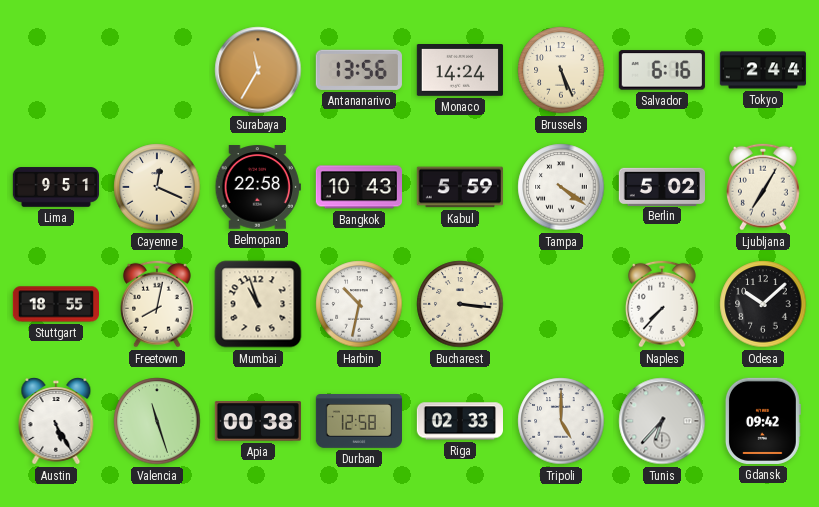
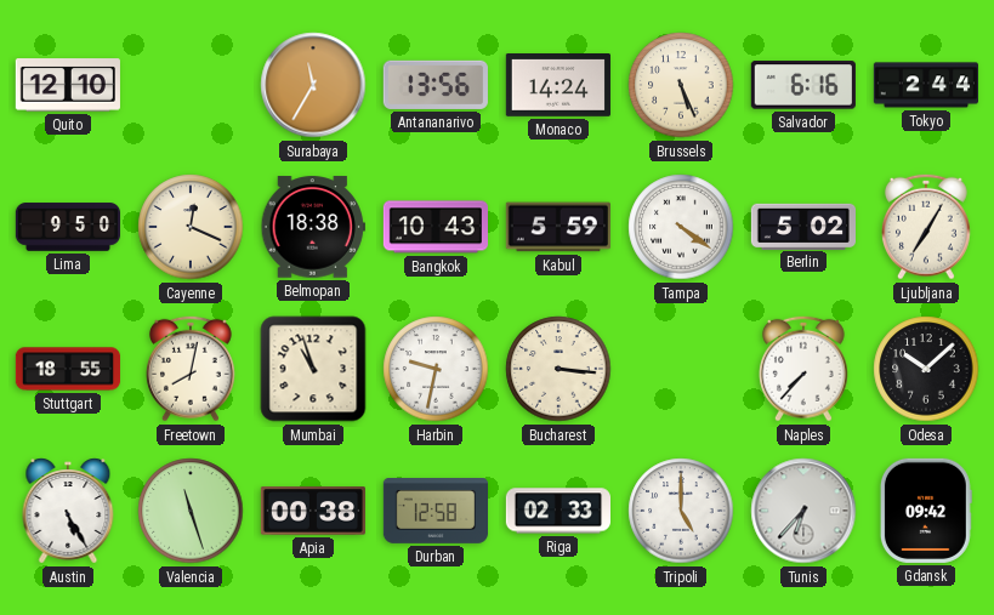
Quito: none -> 12:10
Lima: 9:51 -> 9:50
Belmopan: 22:58 -> 18:38
Harbin: 10:32 -> 9:32
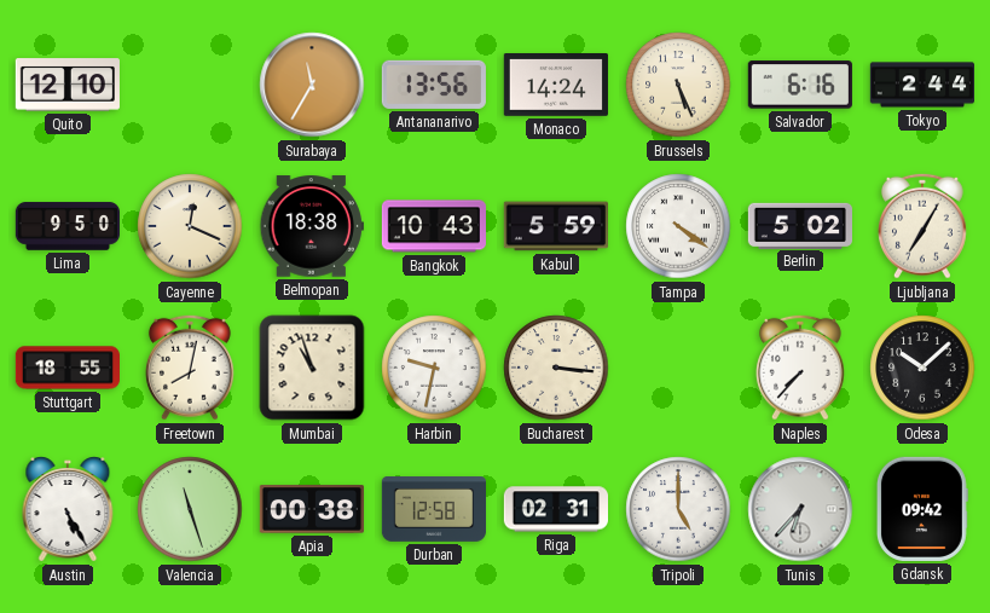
Riga: 02:33 -> 02:31
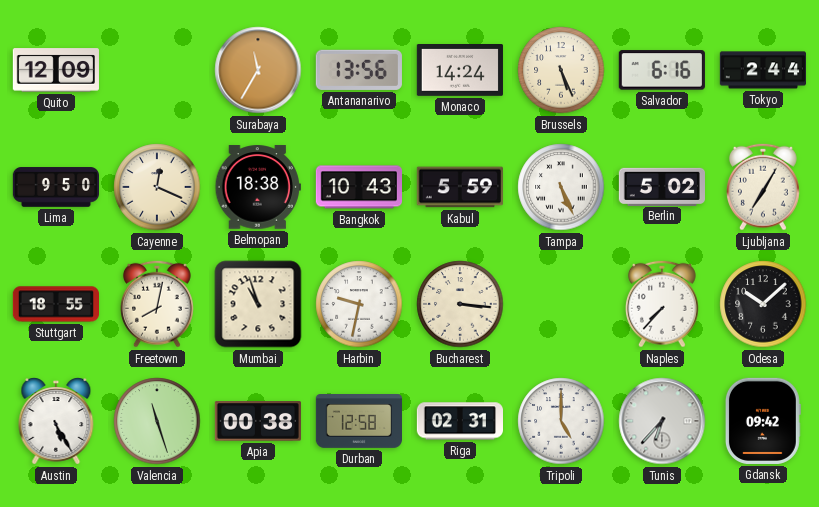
Quito: 12:10 -> 12:09
Tampa: 4:21 -> 5:26
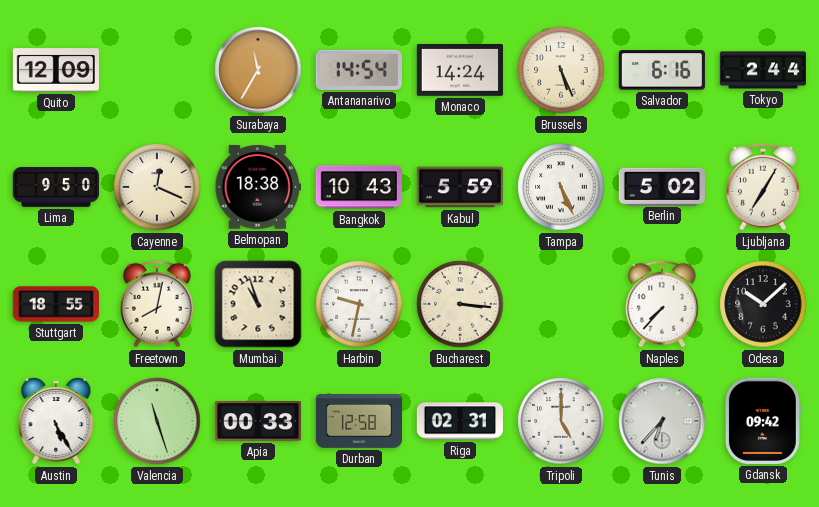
Antananarivo: 13:56 -> 14:54
Apia: 00:38 -> 00:33
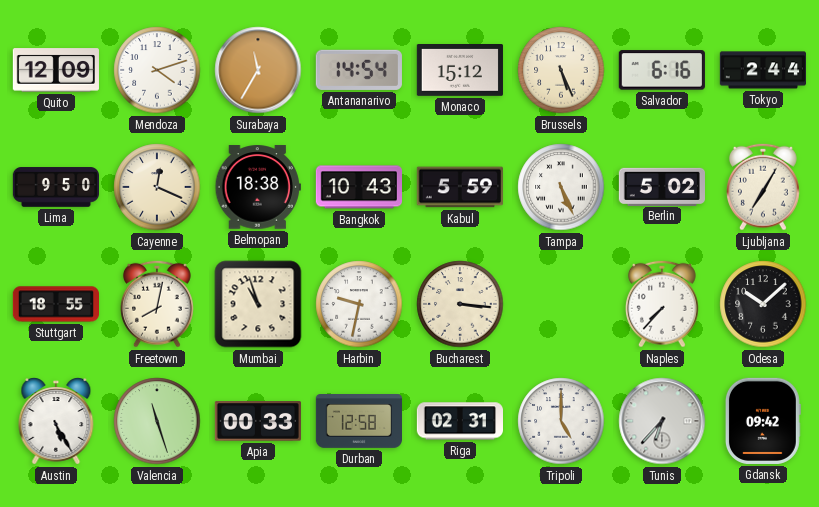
Mendoza: none -> 4:12
Monaco: 14:24 -> 15:12
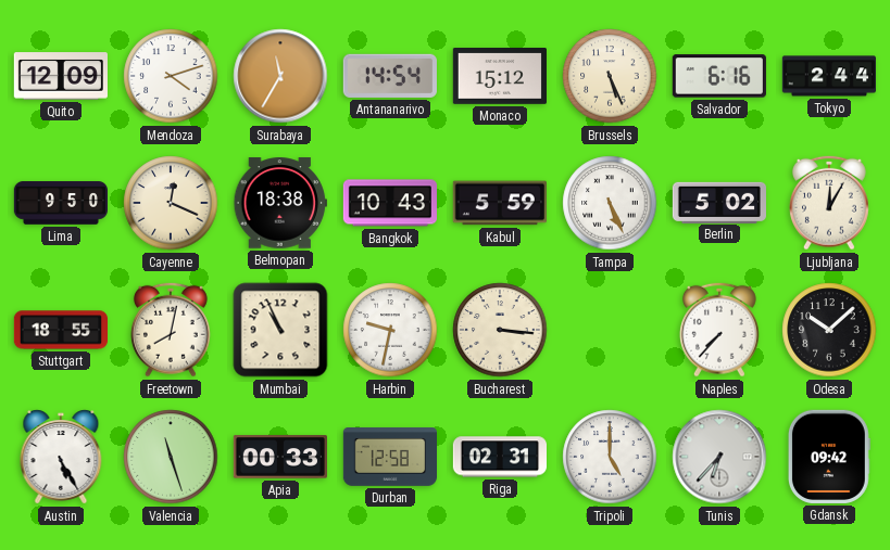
Ljubljana: 7:05 -> 12:05
Mumbai: 10:57 -> 10:56
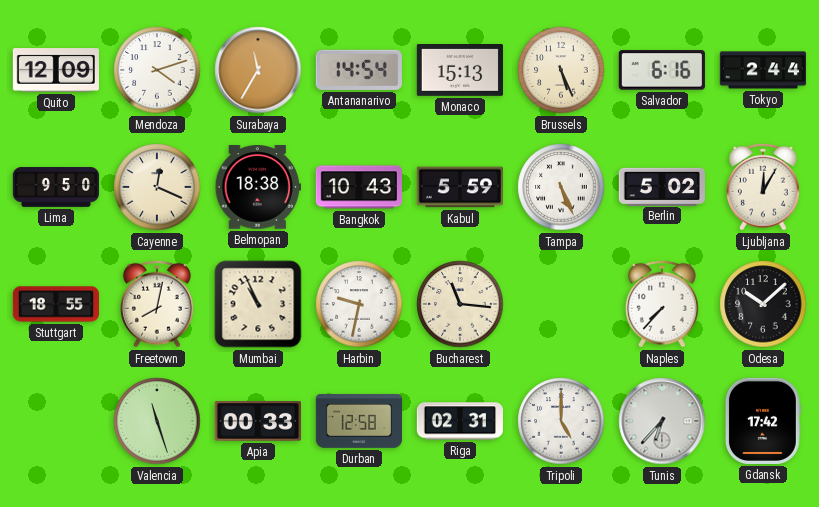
Monaco: 15:12 -> 15:13
Bucharest: 3:16 -> 11:16
Austin: 5:25 -> none
Gdansk: 09:42 -> 17:42
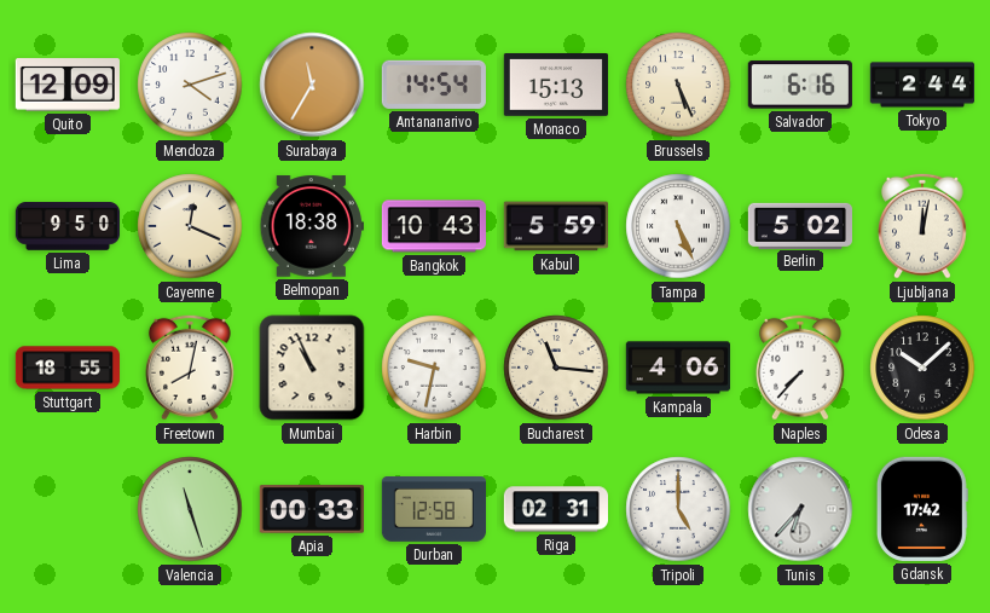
Ljubljana: 12:05 -> 12:02
Kampala: none -> 4:06
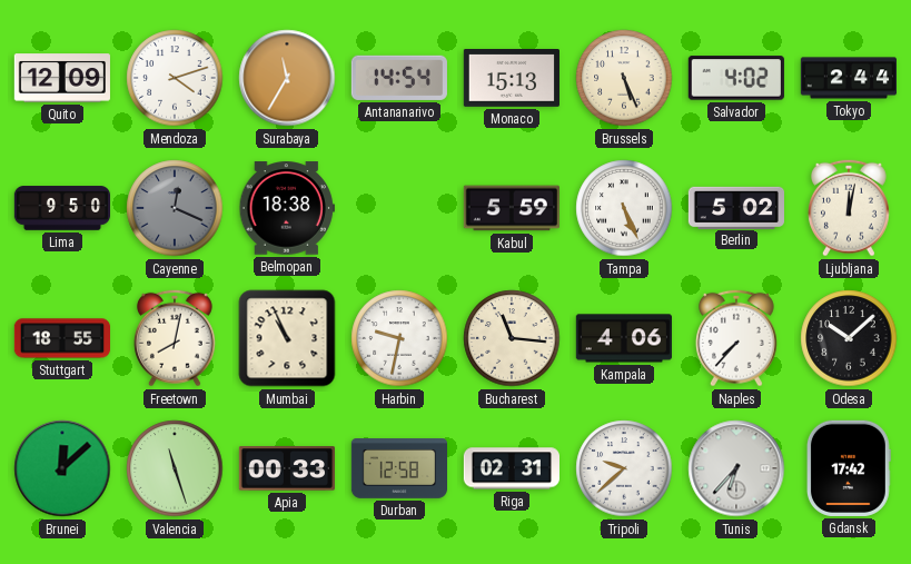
Salvador: 6:16 -> 4:02
Cayenne dial: cream -> grey
Bangkok: 10:43 -> none
Brunei: none -> 12:08
Tripoli: 5:00 -> 9:38
